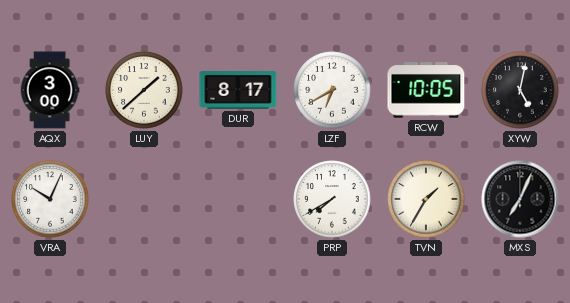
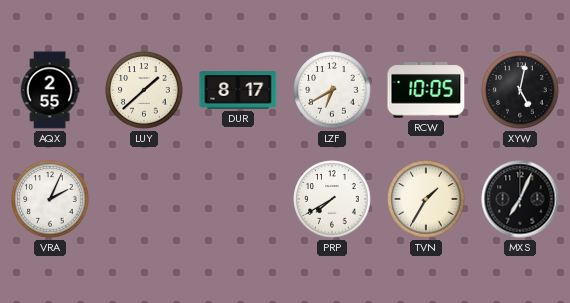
AQX: 3:00 -> 2:55
VRA: 10:04 -> 2:04
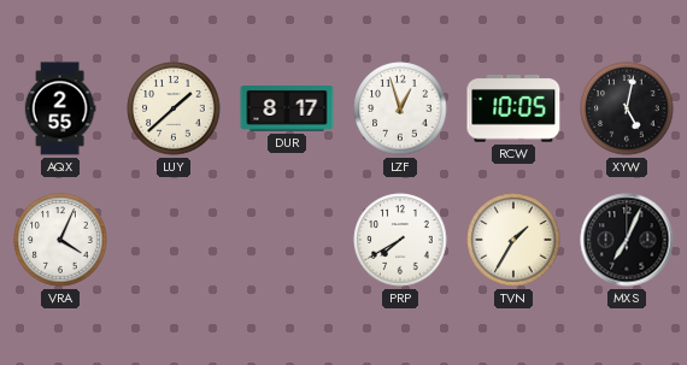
LZF: 6:40 -> 12:57
VRA: 2:04 -> 4:04
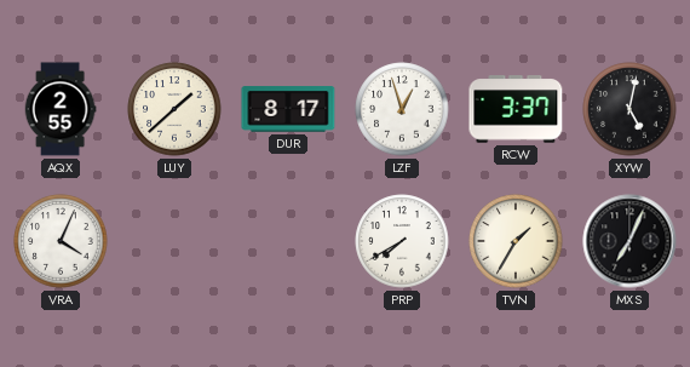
RCW: 10:05 -> 3:37
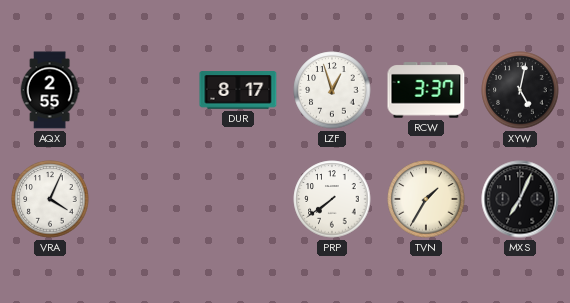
LUY: 1:38 -> none
PRP: 7:40 -> 7:39
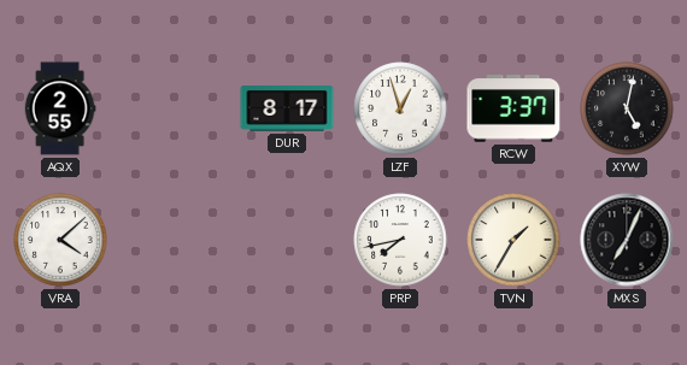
VRA: 4:04 -> 4:08
PRP: 7:39 -> 7:43
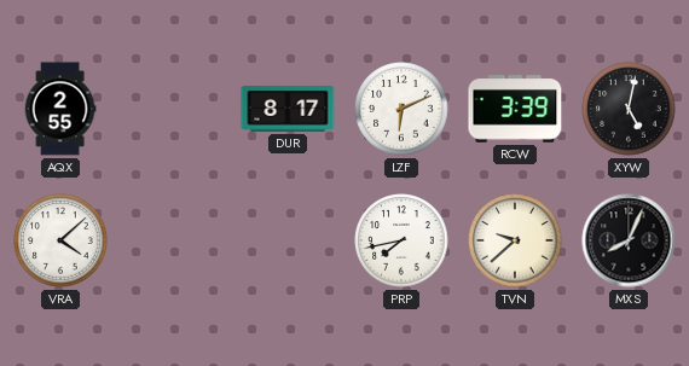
LZF: 12:57 -> 6:11
RCW: 3:37 -> 3:39
TVN: 1:35 -> 9:38
MXS: 7:04 -> 8:04
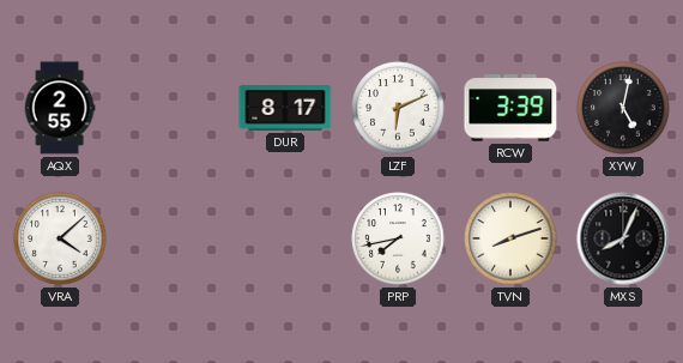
TVN: 9:38 -> 8:12
